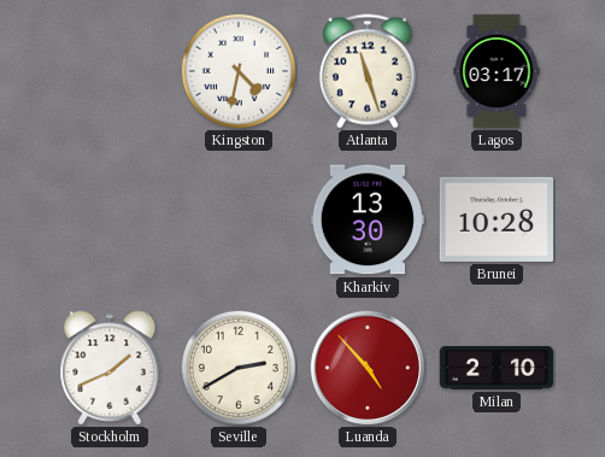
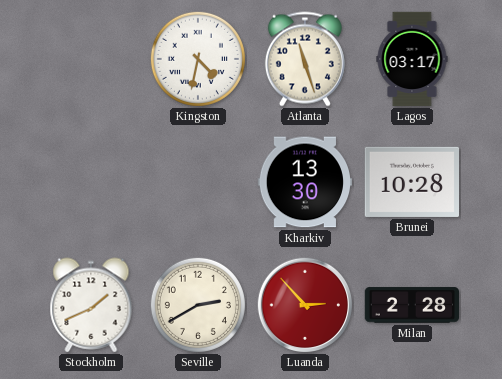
Luanda: 4:53 -> 2:53
Milan: 2:10 -> 2:28
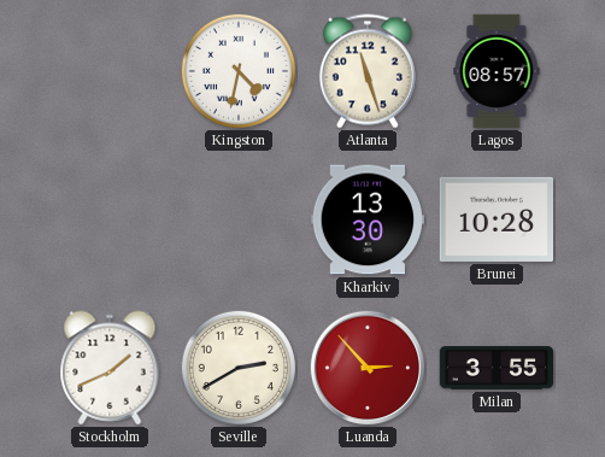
Lagos: 03:17 -> 08:57
Milan: 2:28 -> 3:55
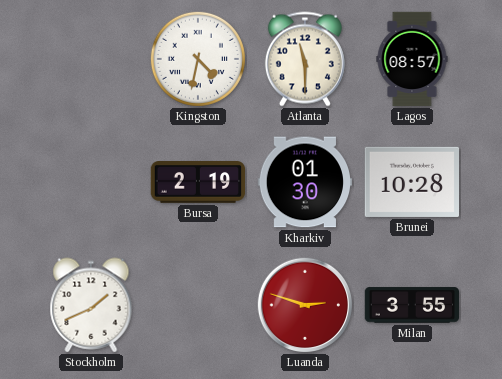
Atlanta: 11:27 -> 11:30
Bursa: none -> 2:19
Kharkiv: 13:30 -> 01:30
Seville: 2:40 -> none
Luanda: 2:53 -> 2:48
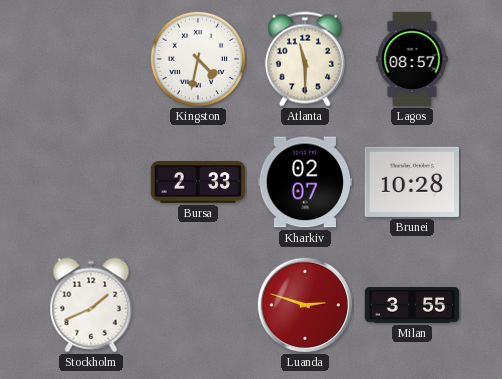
Bursa: 2:19 -> 2:33
Kharkiv: 01:30 -> 02:07
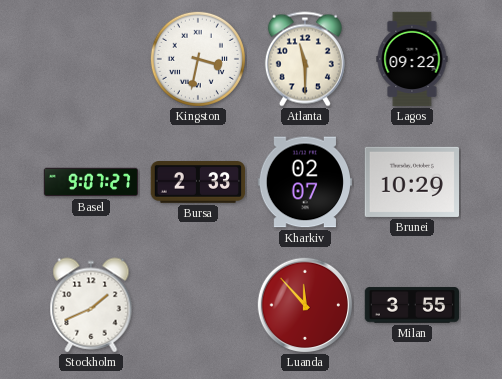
Kingston: 4:32 -> 3:32
Lagos: 08:57 -> 09:22
Basel: none -> 9:07
Brunei: 10:28 -> 10:29
Luanda: 2:48 -> 11:53
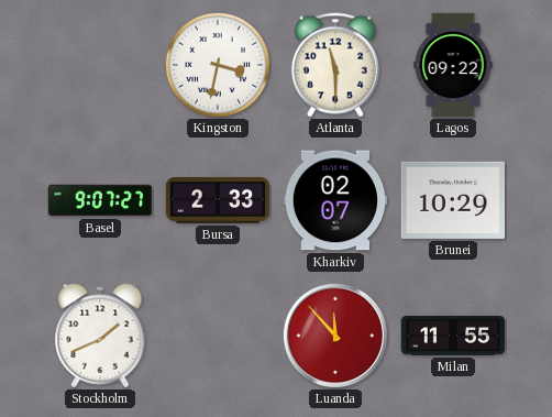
Milan: 3:55 -> 11:55
